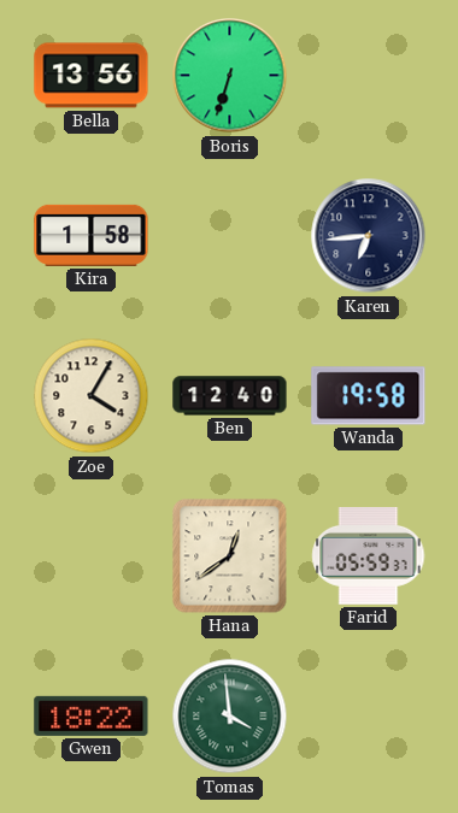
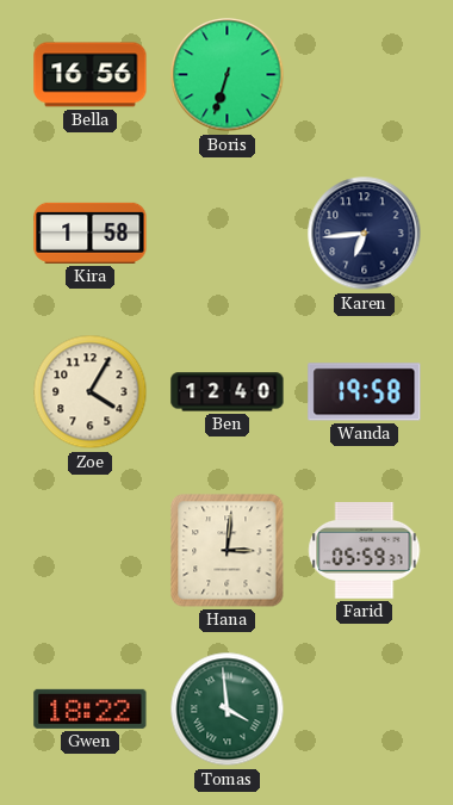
Bella: 13:56 -> 16:56
Hana: 12:39 -> 3:01
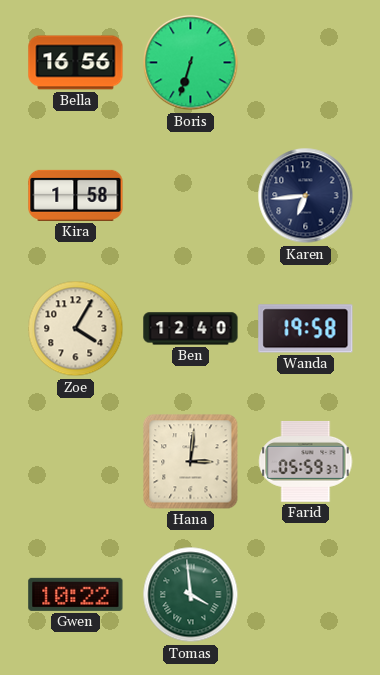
Gwen: 18:22 -> 10:22
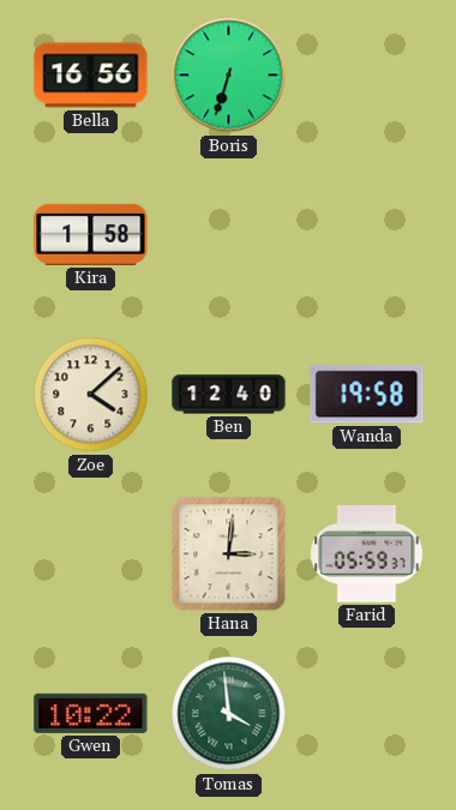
Karen: 6:44 -> none
Zoe: 4:05 -> 4:08
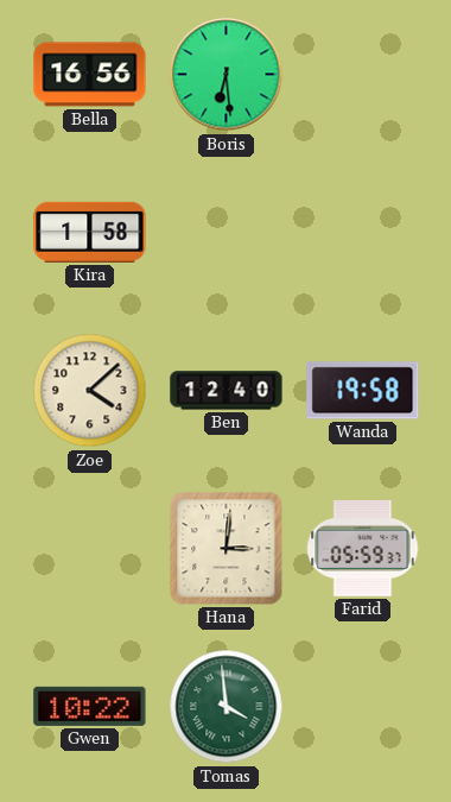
Boris: 6:33 -> 6:29
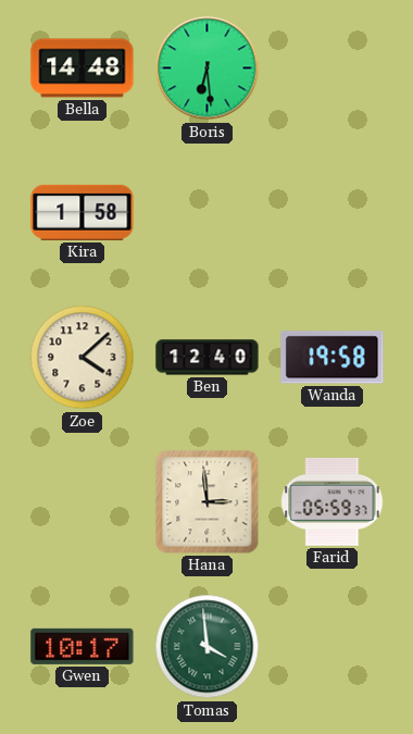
Bella: 16:56 -> 14:48
Hana: 3:01 -> 2:59
Gwen: 10:22 -> 10:17
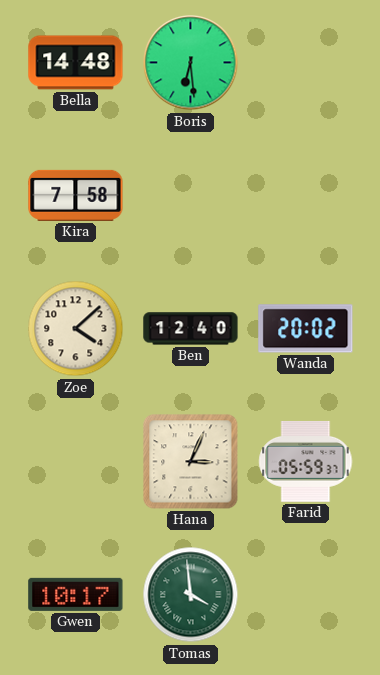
Kira: 1:58 -> 7:58
Wanda: 19:58 -> 20:02
Hana: 2:59 -> 3:04
